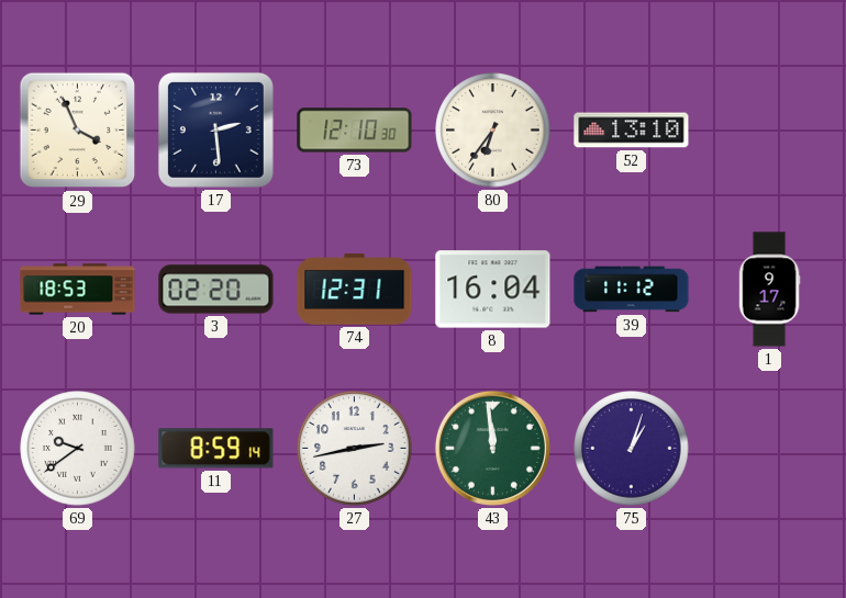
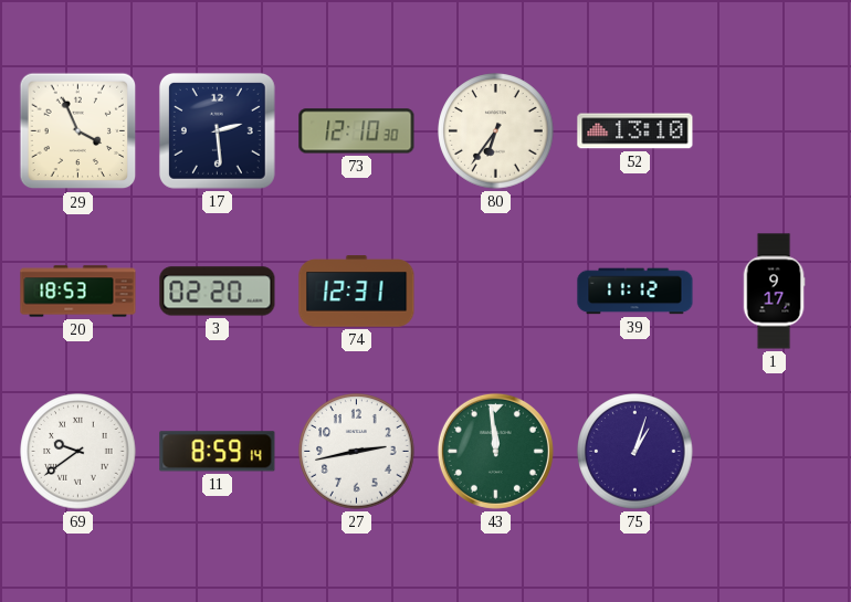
8: 16:04 -> none
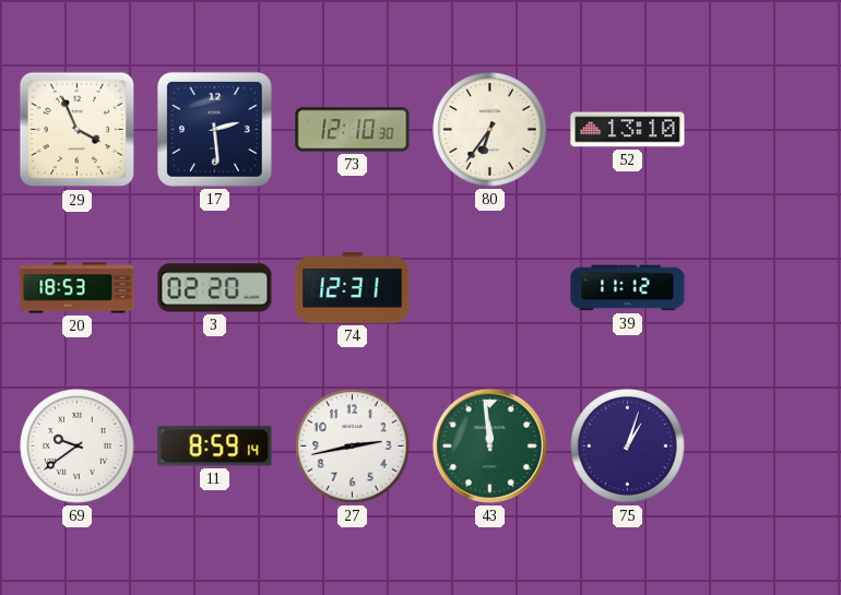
1: 9:17 -> none
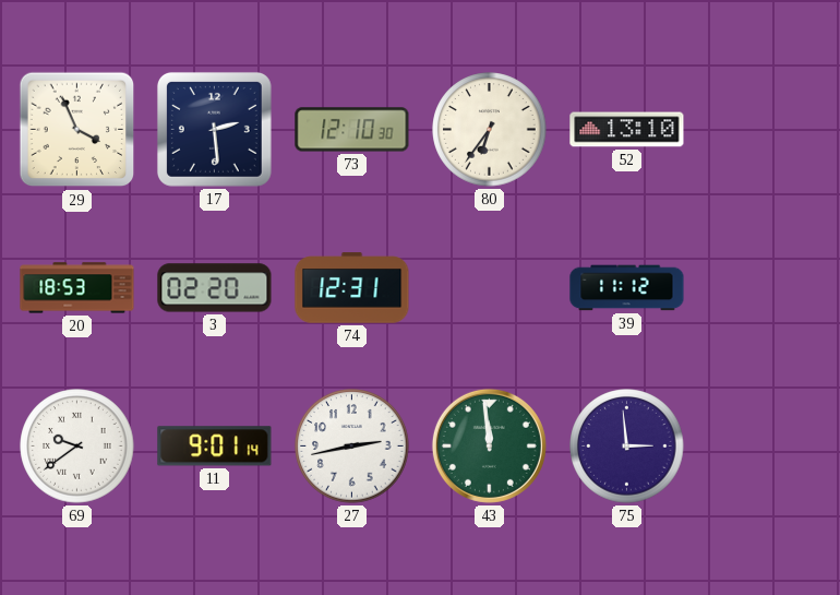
11: 8:59 -> 9:01
75: 1:03 -> 2:59
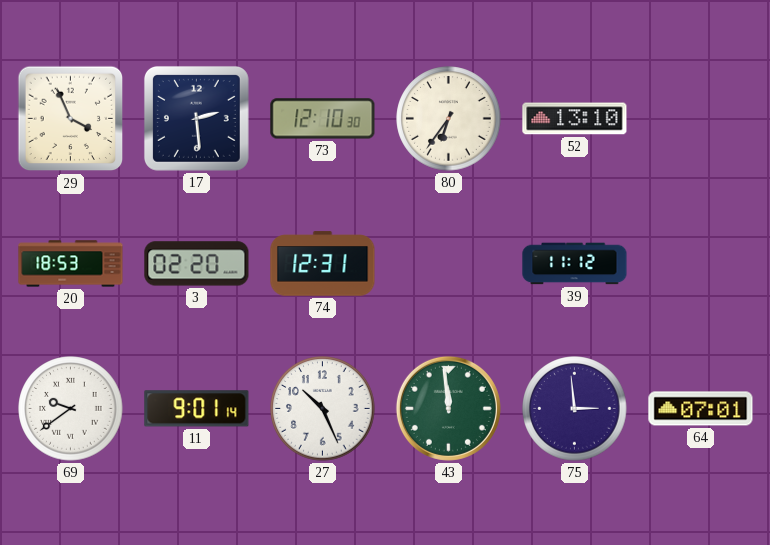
27: 2:43 -> 10:26
64: none -> 07:01
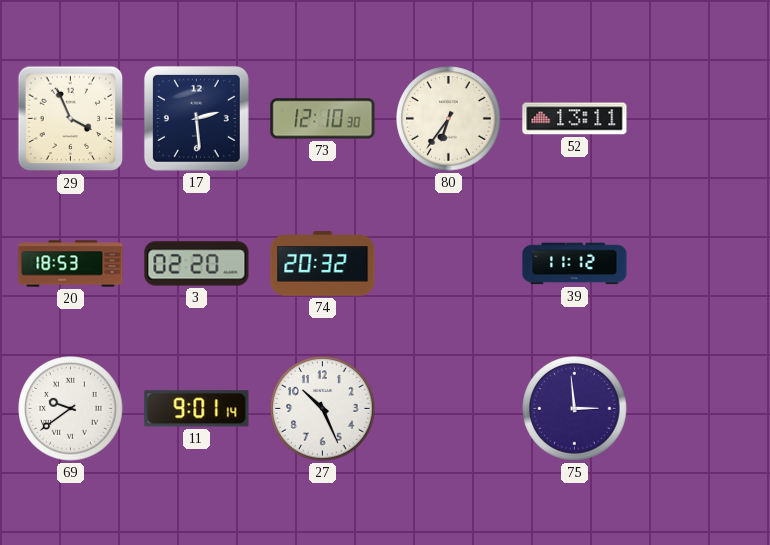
52: 13:10 -> 13:11
74: 12:31 -> 20:32
43: 11:59 -> none
64: 07:01 -> none
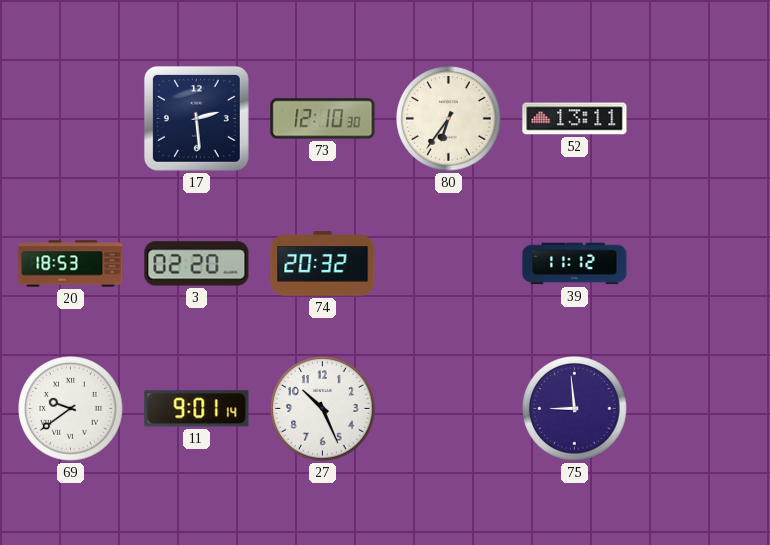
29: 3:56 -> none
75: 2:59 -> 8:59
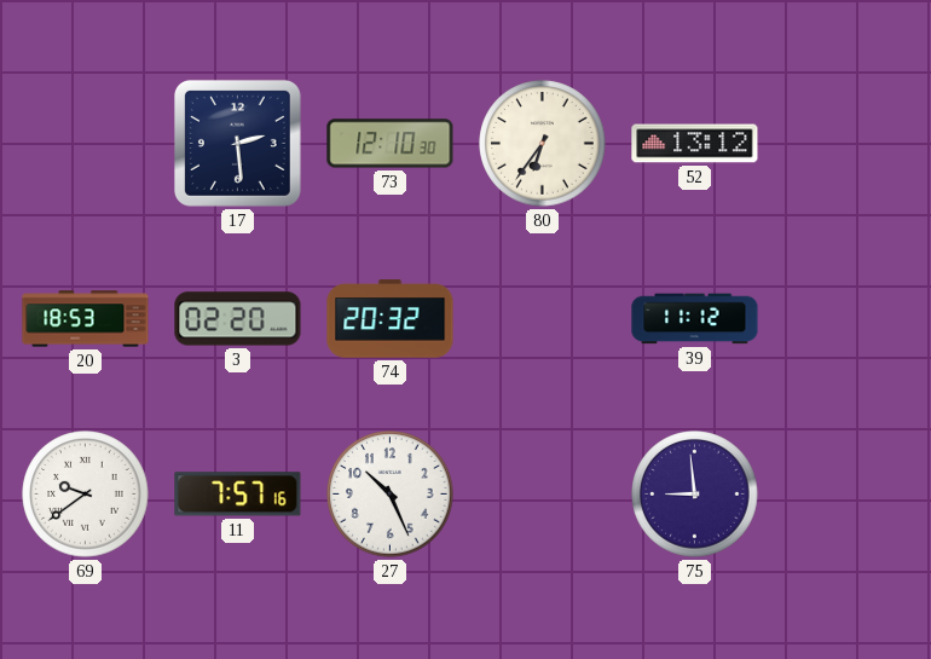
52: 13:11 -> 13:12
11: 9:01 -> 7:57
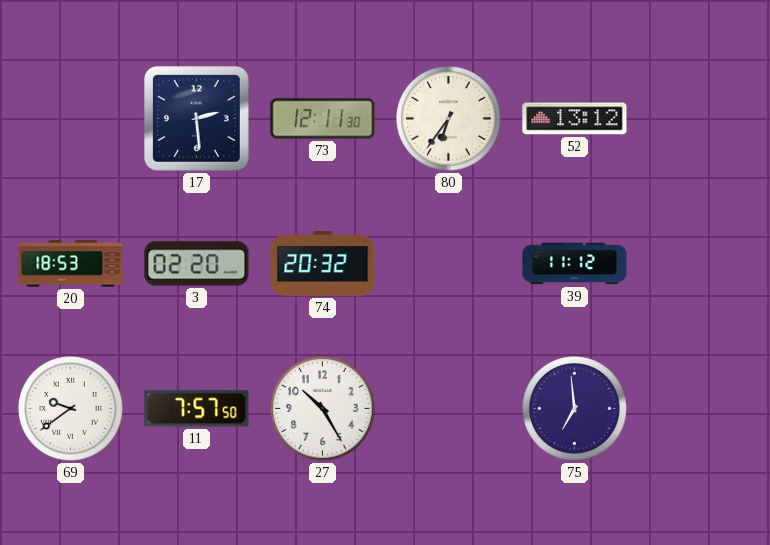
73: 12:10 -> 12:11
11: 7:57:16 -> 7:57:50
27: 10:26 -> 10:25
75: 8:59 -> 6:59
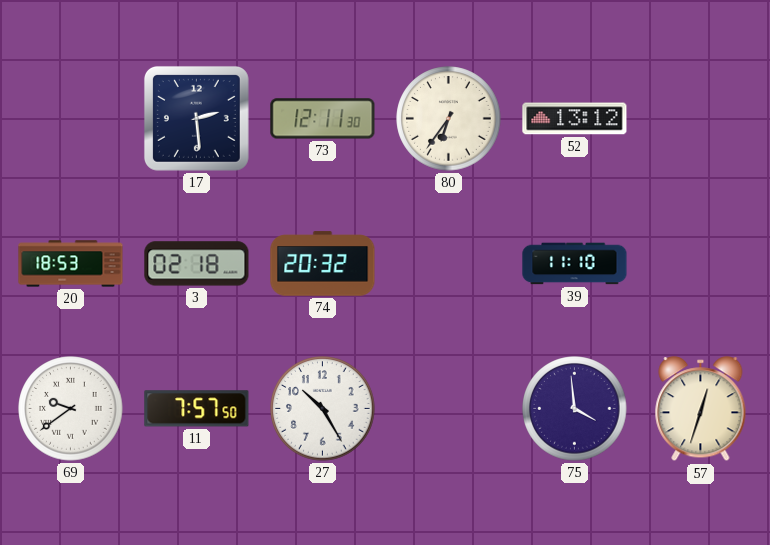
3: 02:20 -> 02:18
39: 11:12 -> 11:10
75: 6:59 -> 3:59
57: none -> 12:33
